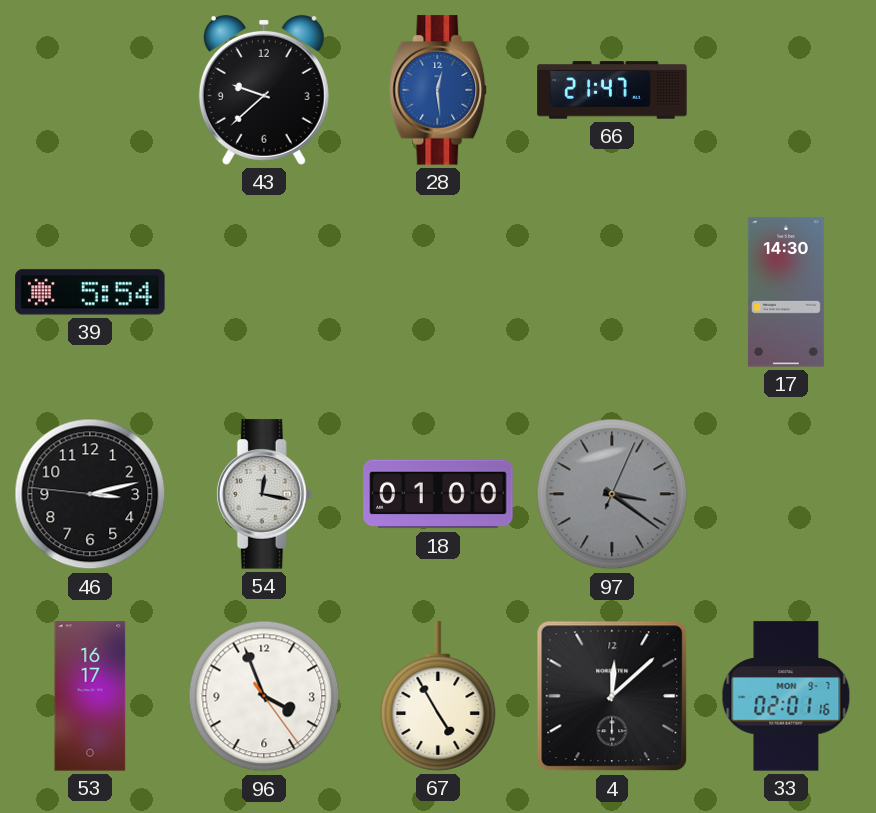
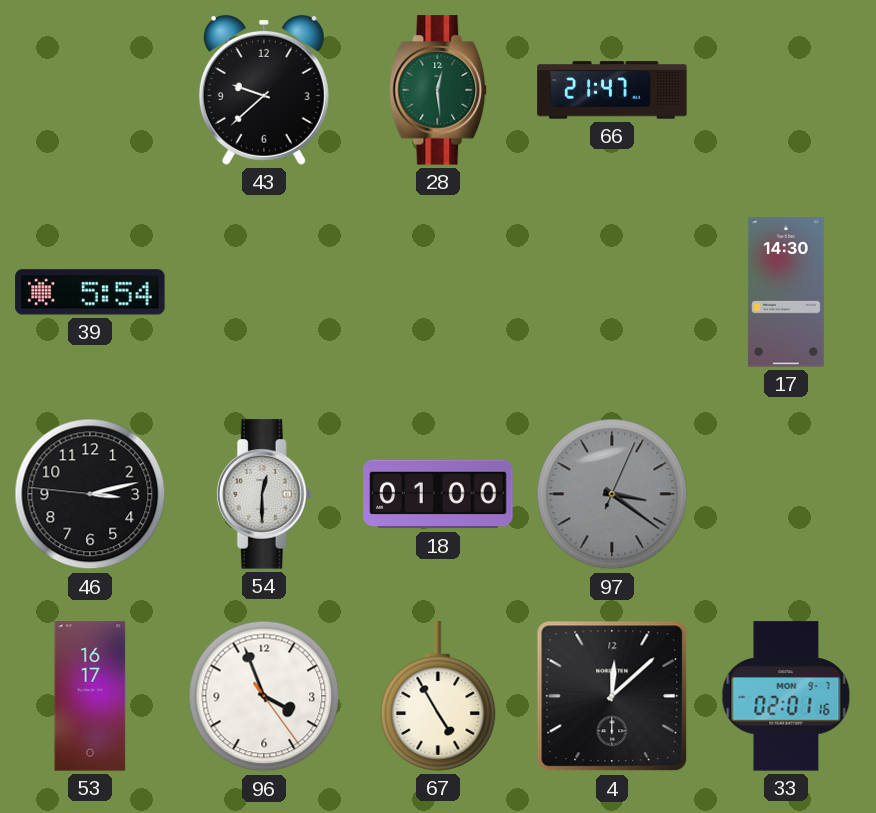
28 dial: blue -> green
54: 12:17 -> 12:30
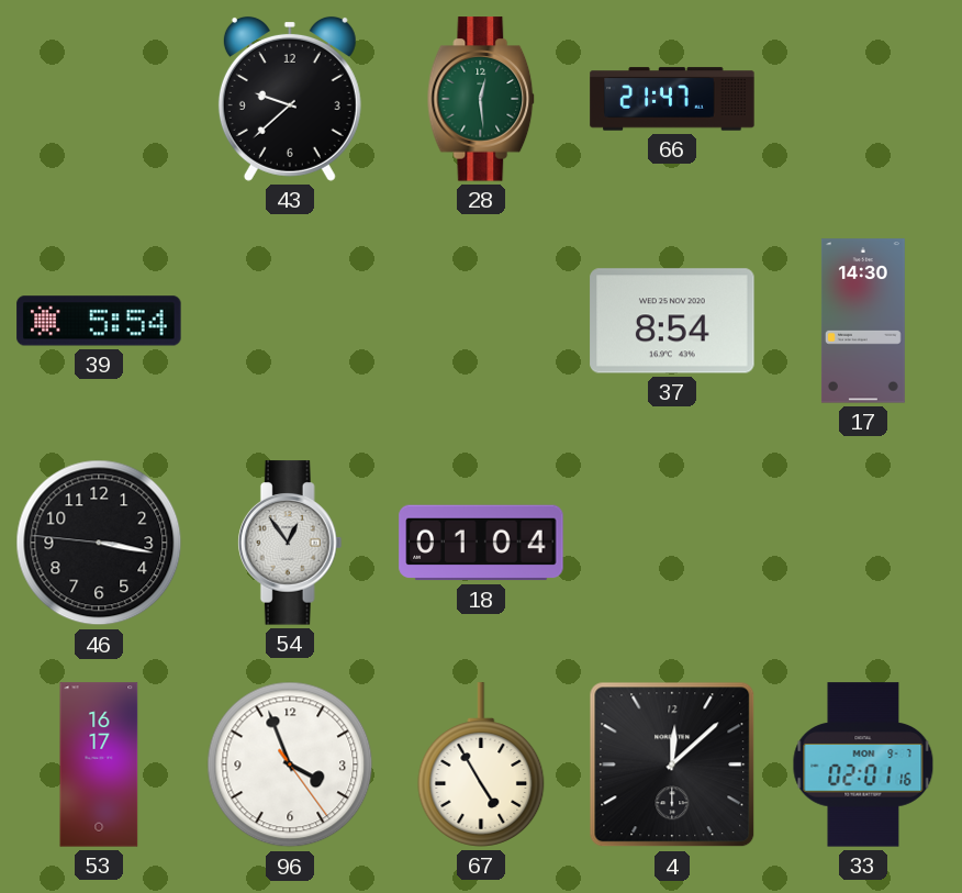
37: none -> 8:54
46: 3:12 -> 3:16
54: 12:30 -> 12:54
18: 01:00 -> 01:04
97: 3:21 -> none
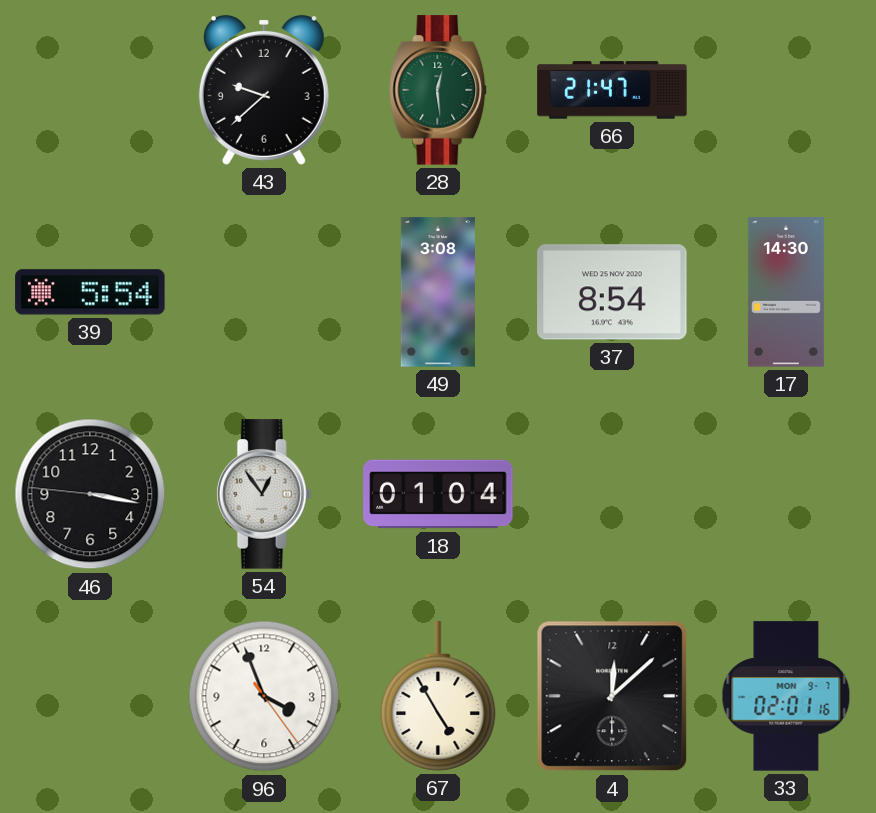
49: none -> 3:08
53: 16:17 -> none
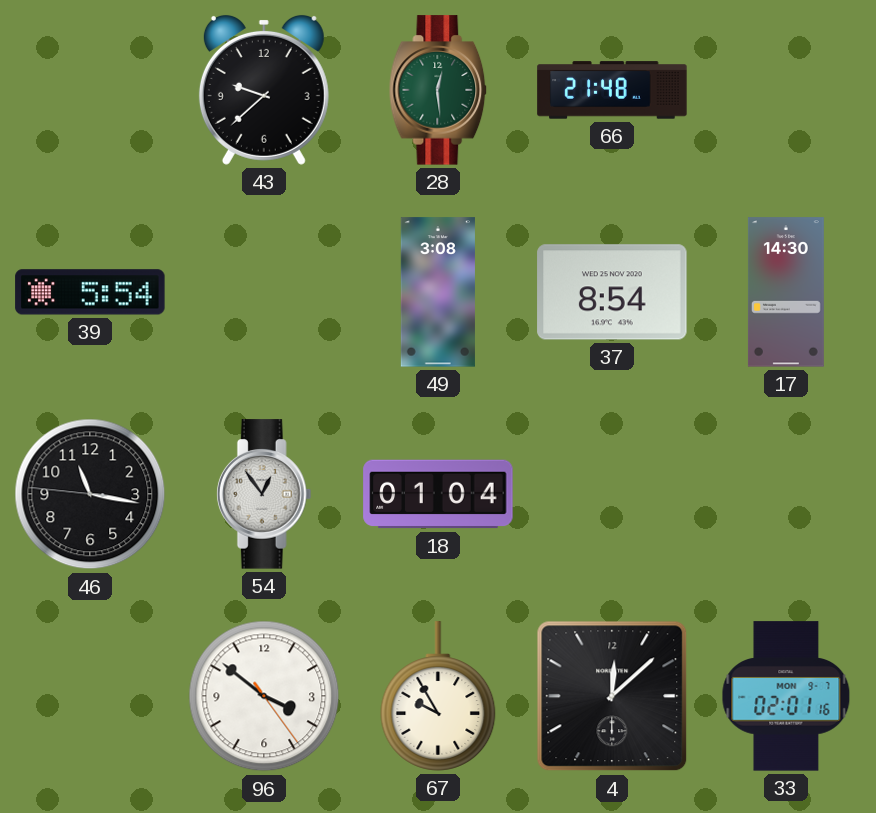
66: 21:47 -> 21:48
46: 3:16 -> 11:16
96: 3:56 -> 3:51
67: 4:55 -> 9:55
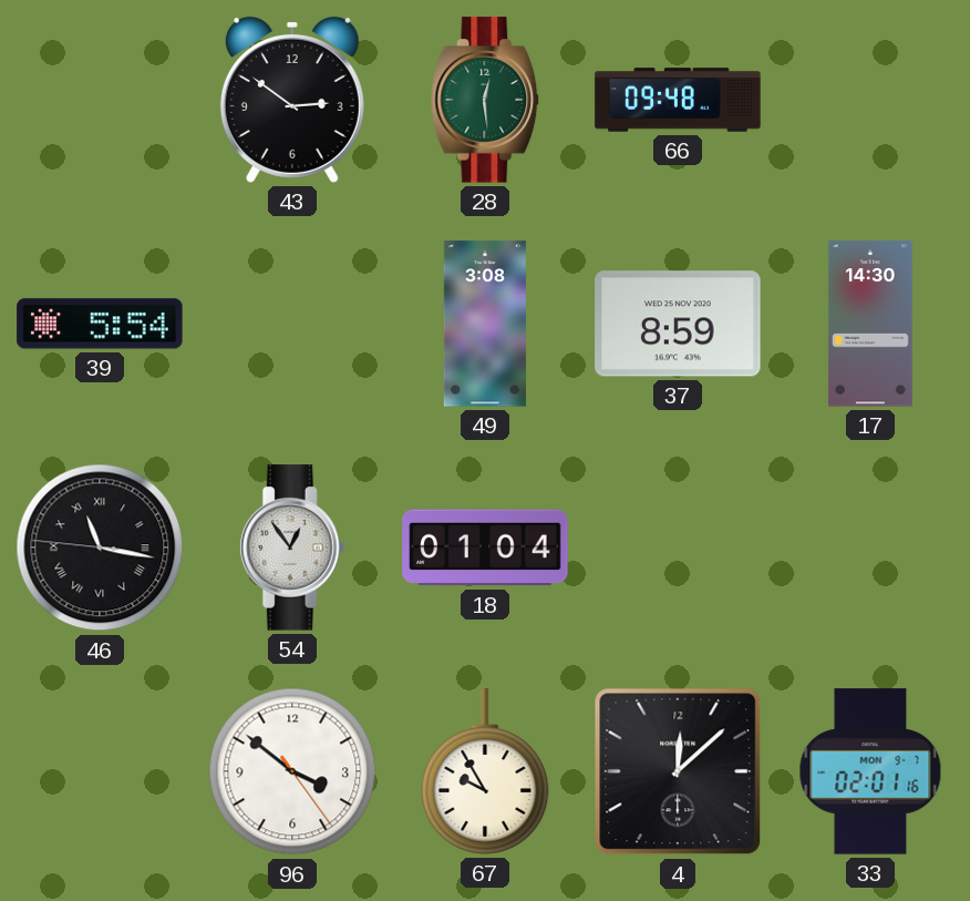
43: 9:38 -> 2:51
66: 21:48 -> 09:48
37: 8:54 -> 8:59
46 numerals: Arabic -> Roman
